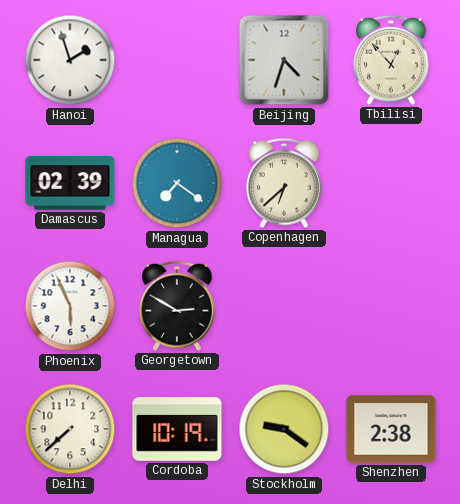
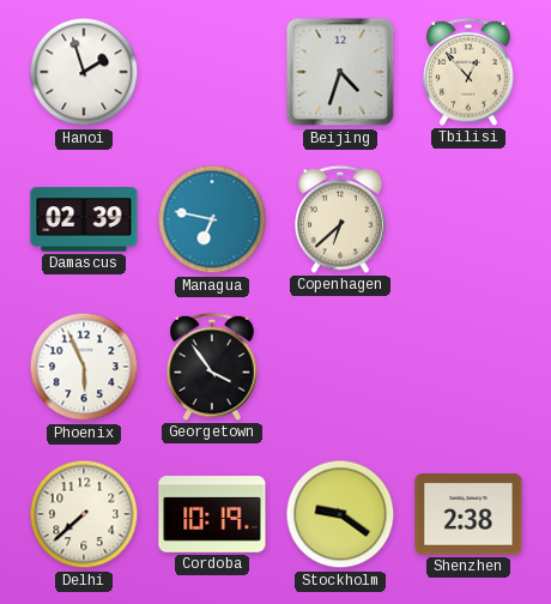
Managua: 7:21 -> 6:47
Georgetown: 2:50 -> 3:54
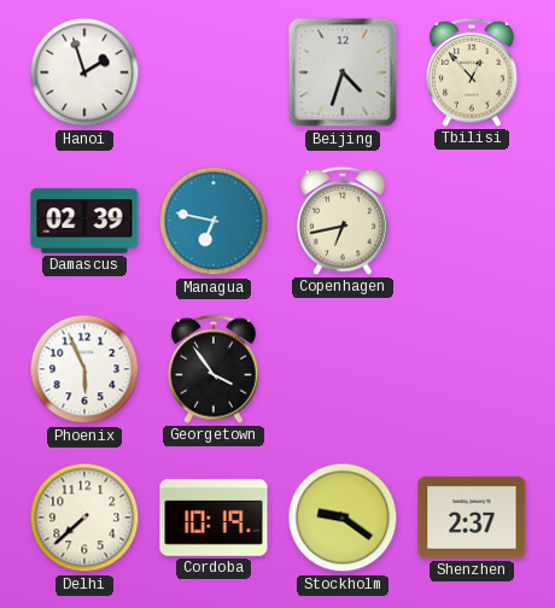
Copenhagen: 6:38 -> 6:43
Shenzhen: 2:38 -> 2:37
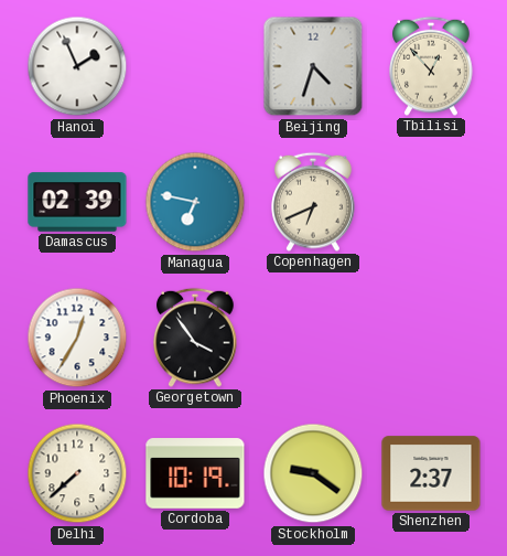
Hanoi: 1:57 -> 1:56
Copenhagen: 6:43 -> 6:41
Phoenix: 5:56 -> 12:35
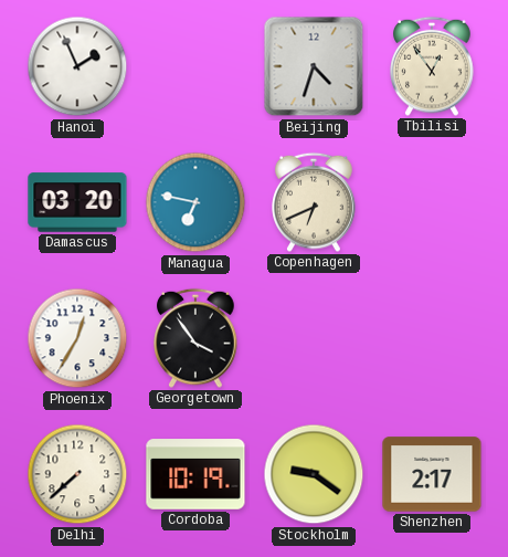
Tbilisi: 12:53 -> 12:54
Damascus: 02:39 -> 03:20
Shenzhen: 2:37 -> 2:17
